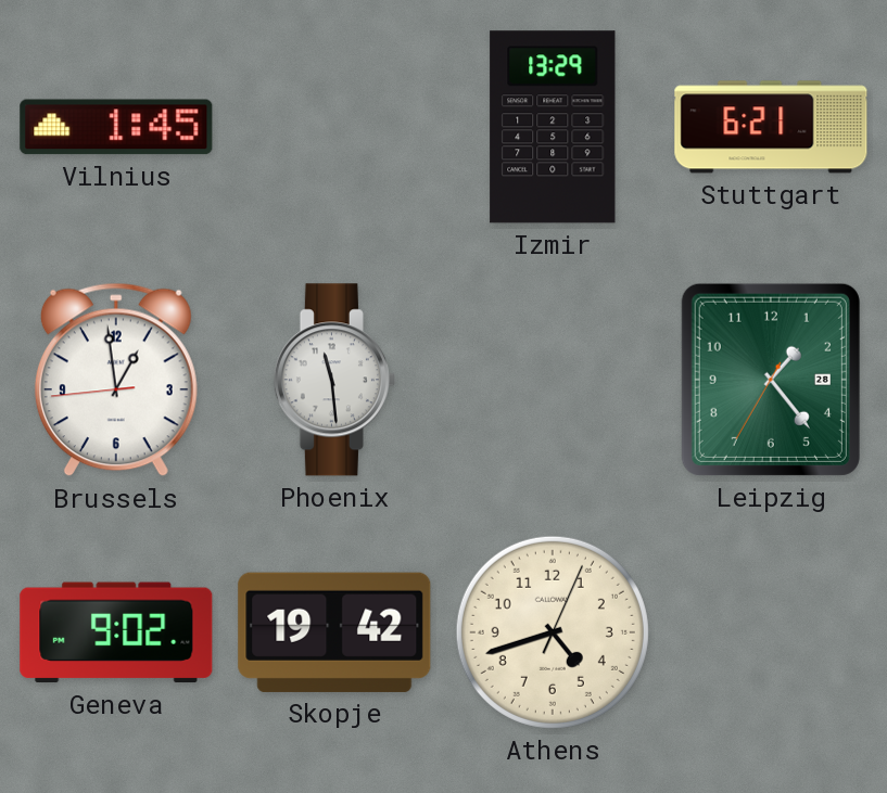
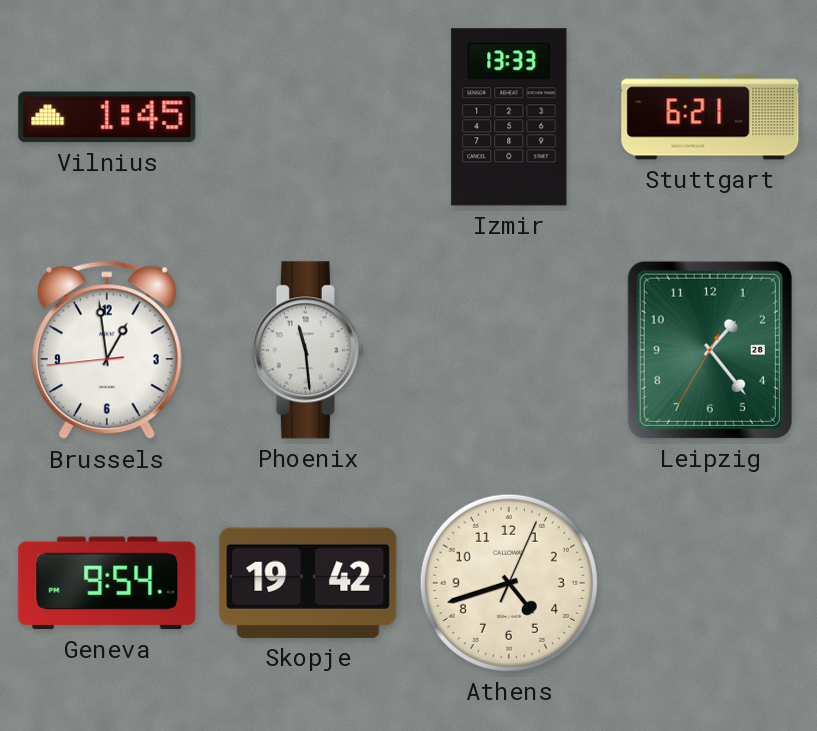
Izmir: 13:29 -> 13:33
Geneva: 9:02 -> 9:54
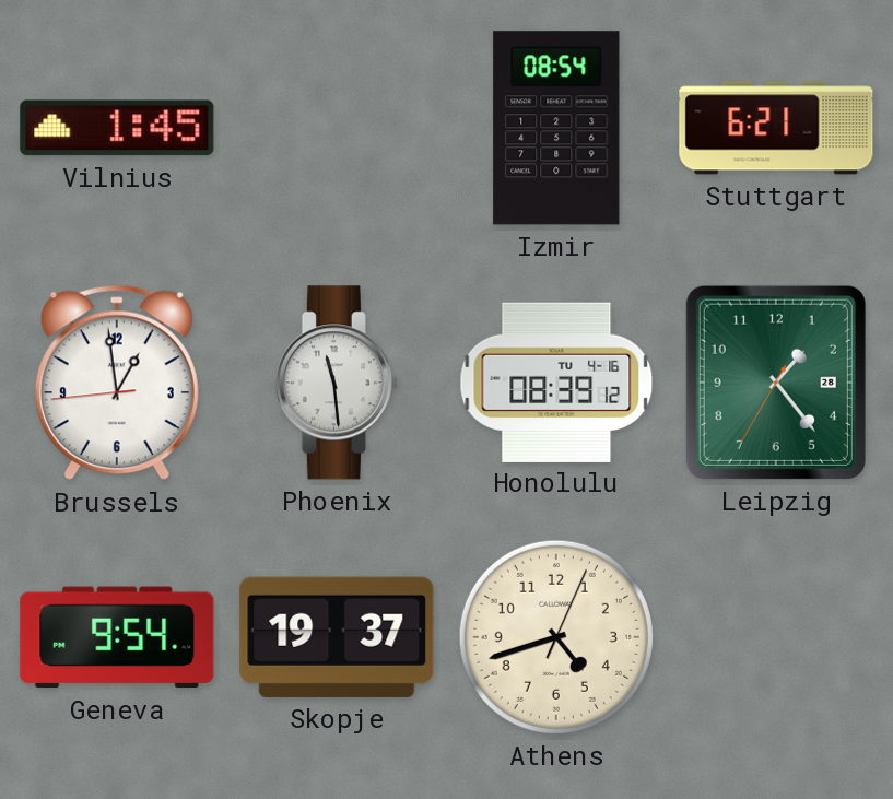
Izmir: 13:33 -> 08:54
Honolulu: none -> 08:39
Skopje: 19:42 -> 19:37
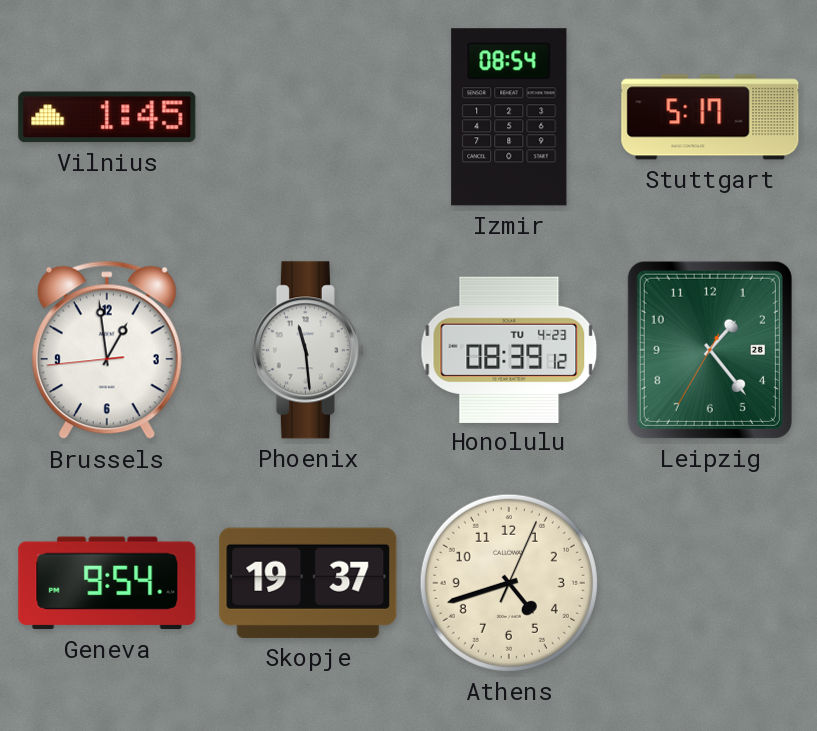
Stuttgart: 6:21 -> 5:17
Honolulu date: TU 4-16 -> TU 4-23
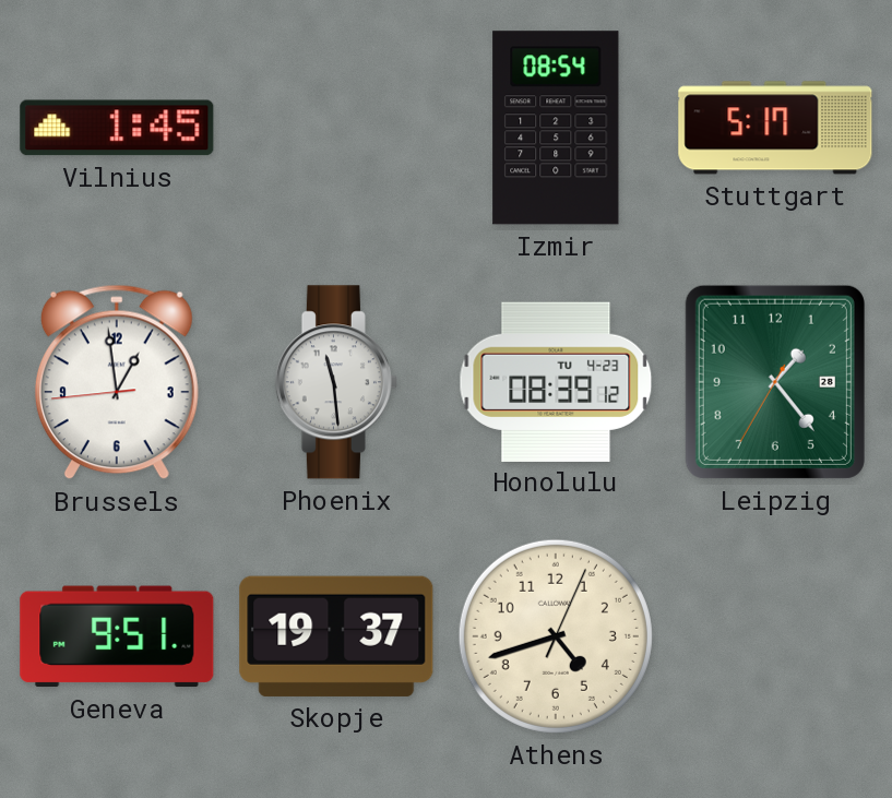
Geneva: 9:54 -> 9:51
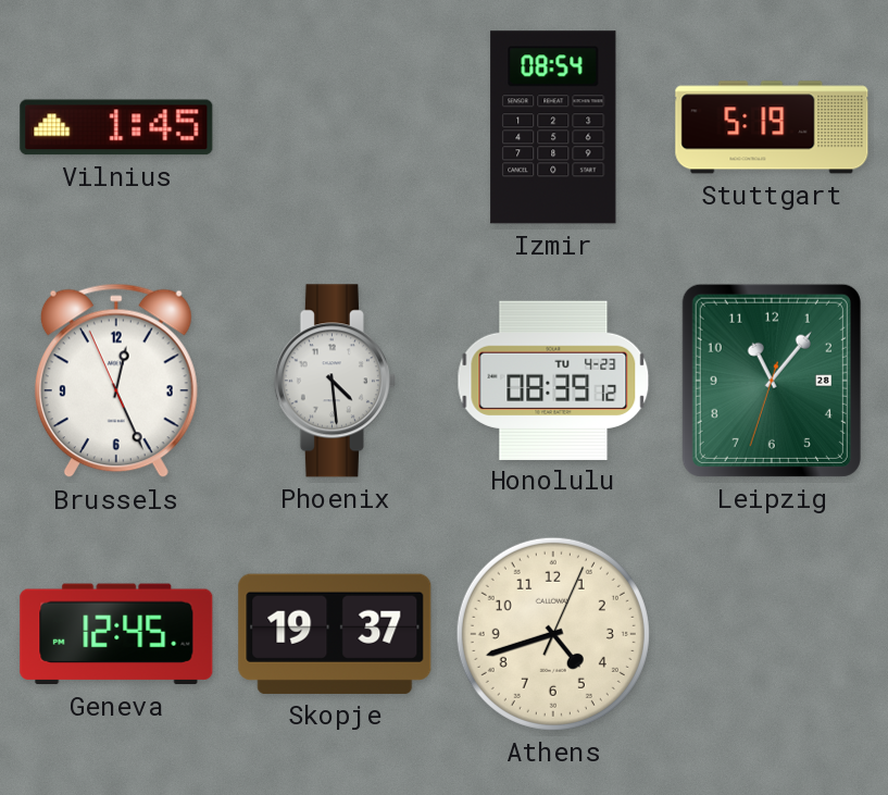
Stuttgart: 5:17 -> 5:19
Brussels: 12:58 -> 12:25
Phoenix: 11:29 -> 4:29
Leipzig: 1:23 -> 11:06
Geneva: 9:51 -> 12:45
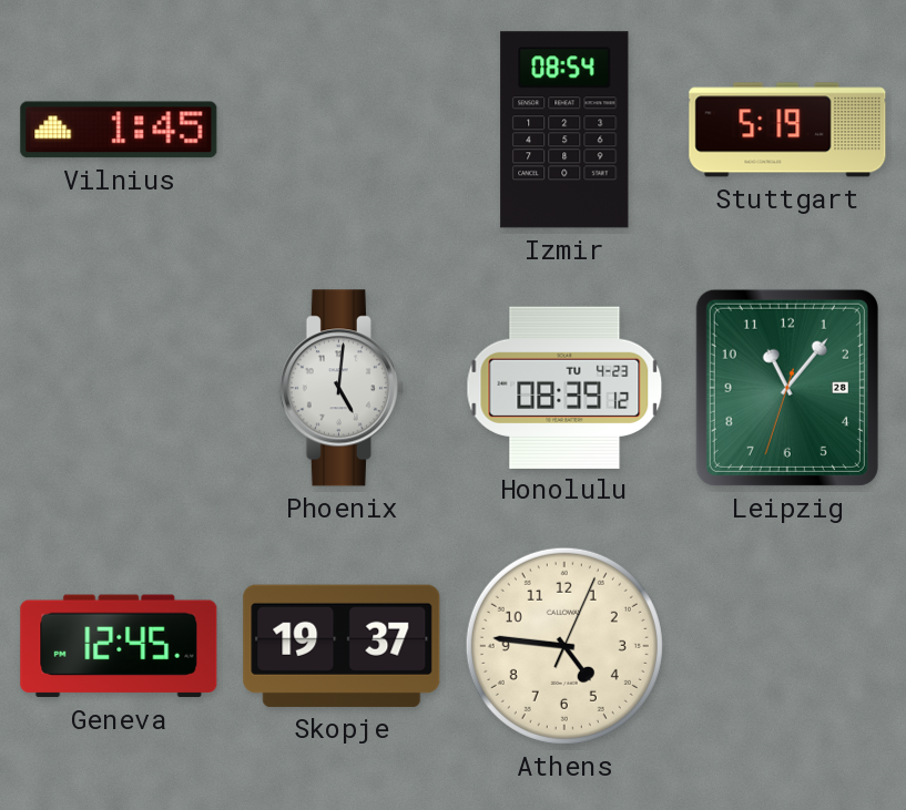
Brussels: 12:25 -> none
Phoenix: 4:29 -> 5:01
Athens: 4:42 -> 4:46
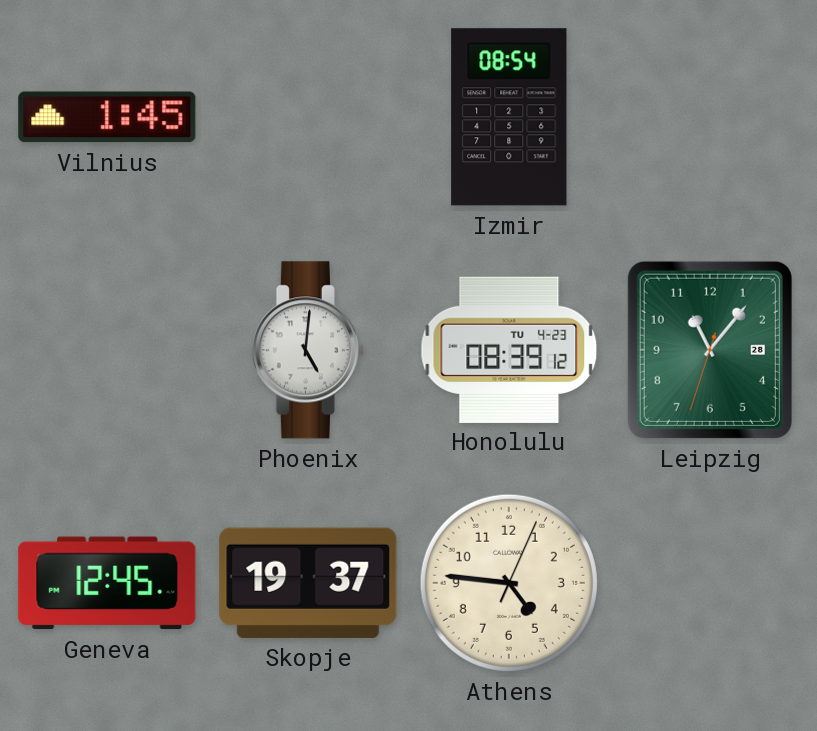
Stuttgart: 5:19 -> none
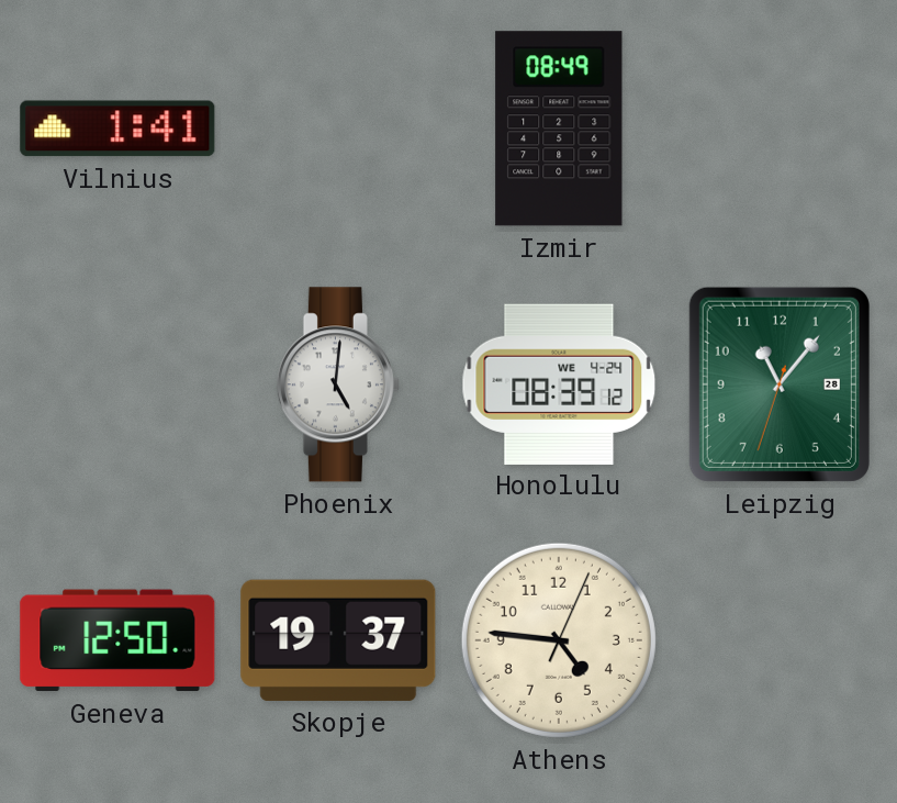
Vilnius: 1:45 -> 1:41
Izmir: 08:54 -> 08:49
Honolulu date: TU 4-23 -> WE 4-24
Geneva: 12:45 -> 12:50
